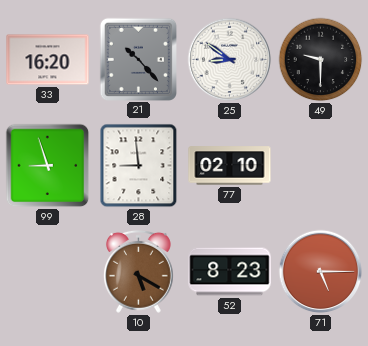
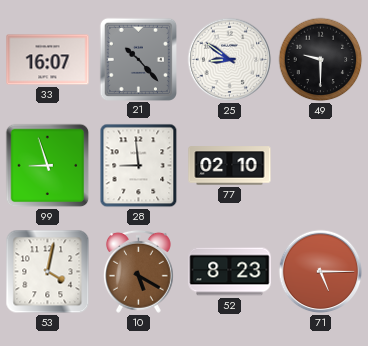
33: 16:20 -> 16:07
53: none -> 4:02
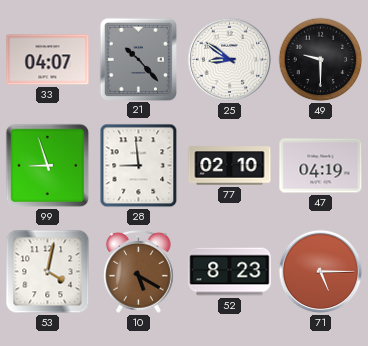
33: 16:07 -> 04:07
47: none -> 04:19
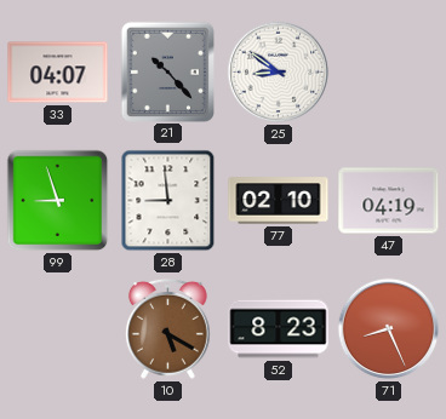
49: 9:30 -> none
53: 4:02 -> none
71: 5:15 -> 8:26
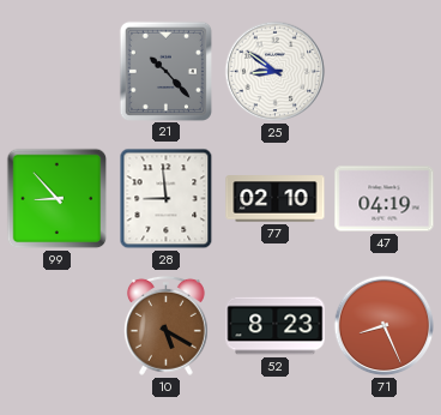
33: 04:07 -> none
99: 8:57 -> 8:53
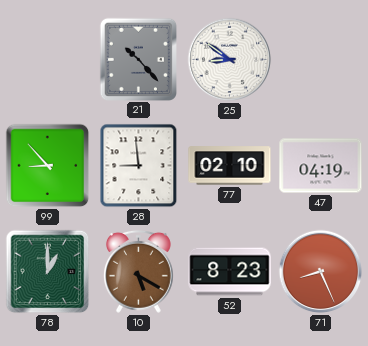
78: none -> 1:00
